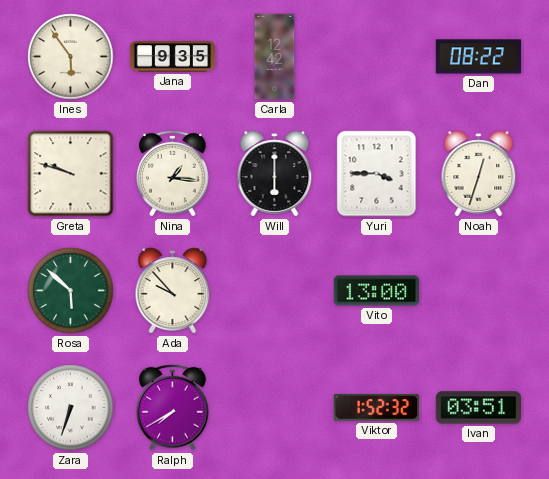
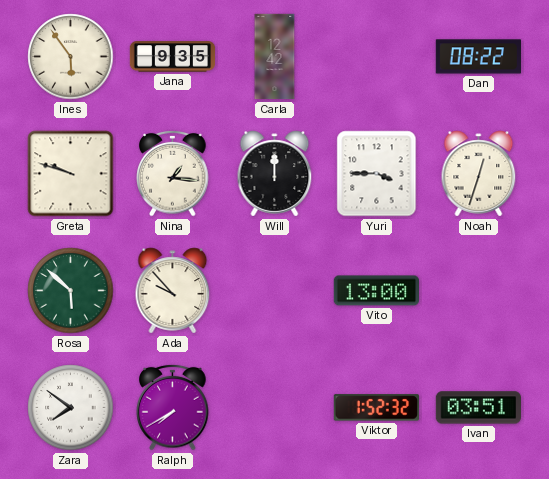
Will: 6:00 -> 12:00
Zara: 6:33 -> 7:51
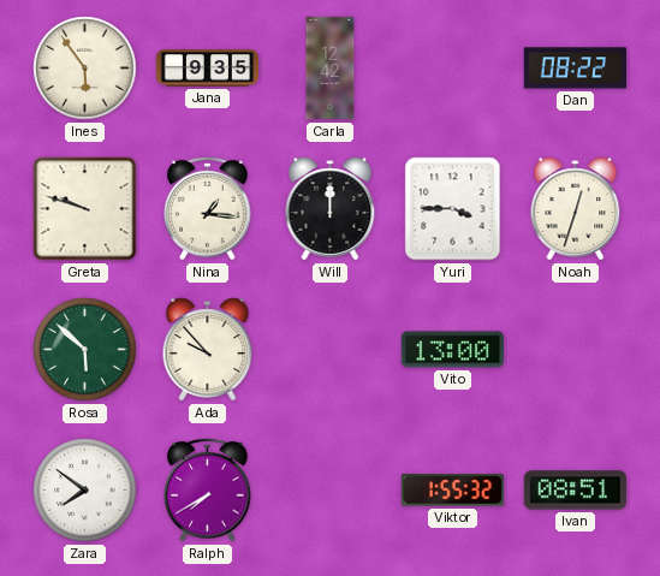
Viktor: 1:52 -> 1:55
Ivan: 03:51 -> 08:51
